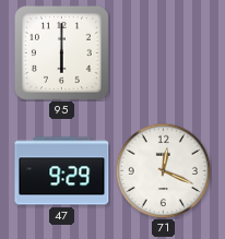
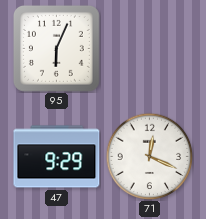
95: 6:00 -> 6:04
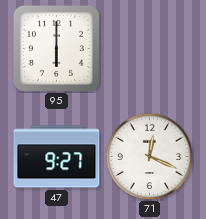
95: 6:04 -> 6:00
47: 9:29 -> 9:27
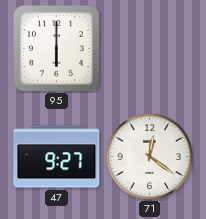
71: 12:19 -> 12:21
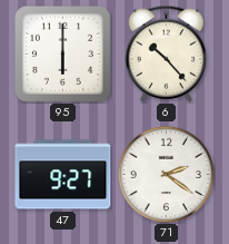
6: none -> 10:23
71: 12:21 -> 2:21
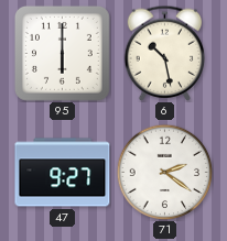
6: 10:23 -> 10:28
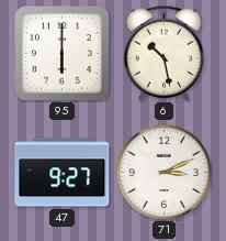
71: 2:21 -> 3:11
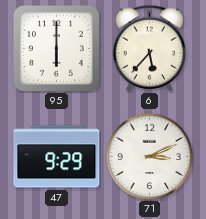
6: 10:28 -> 5:37
47: 9:27 -> 9:29
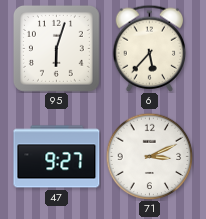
95: 6:00 -> 6:03
47: 9:29 -> 9:27
